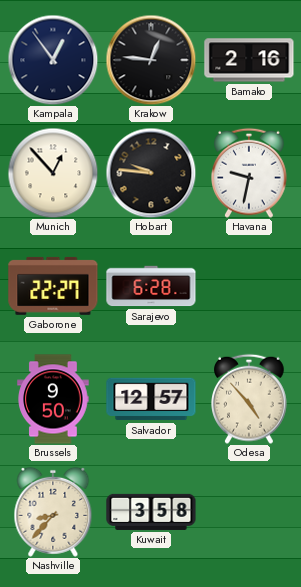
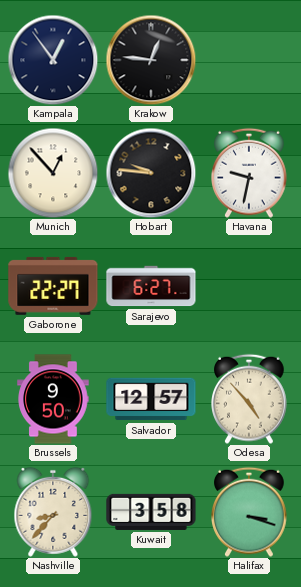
Bamako: 2:16 -> none
Sarajevo: 6:28 -> 6:27
Halifax: none -> 3:18
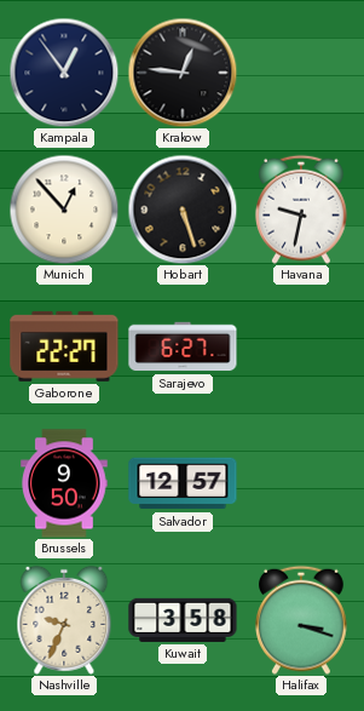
Hobart: 9:46 -> 5:27
Odesa: 4:53 -> none
Nashville: 8:37 -> 9:34
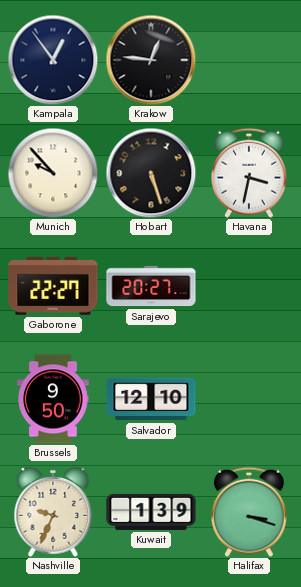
Munich: 12:53 -> 9:53
Havana: 9:32 -> 3:32
Sarajevo: 6:27 -> 20:27
Salvador: 12:57 -> 12:10
Kuwait: 3:58 -> 1:39
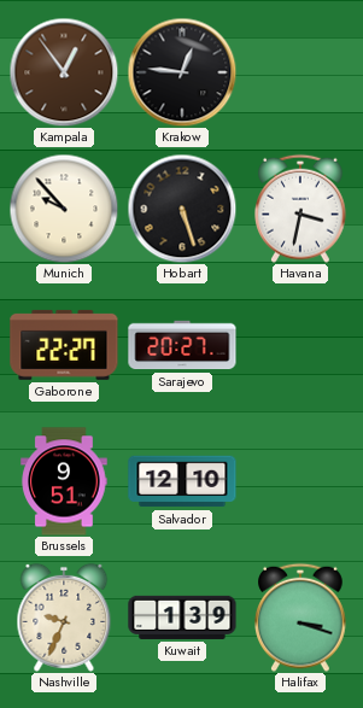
Kampala dial: navy -> brown
Brussels: 9:50 -> 9:51
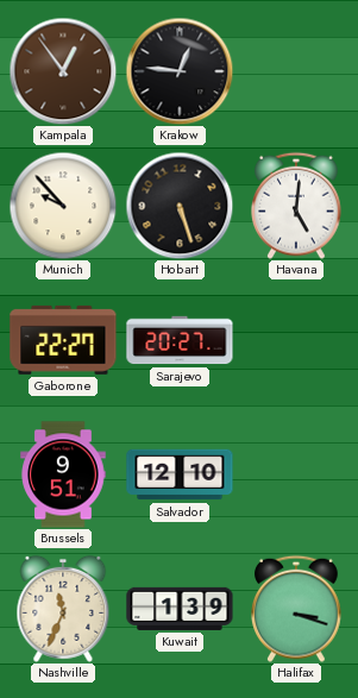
Havana: 3:32 -> 5:01
Nashville: 9:34 -> 11:34
